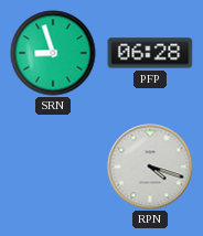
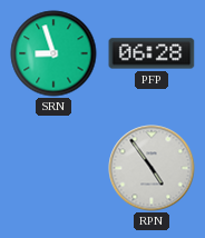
RPN: 4:18 -> 4:54
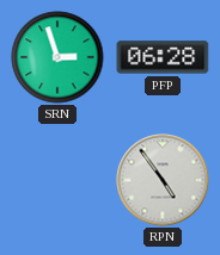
SRN: 8:57 -> 2:57
